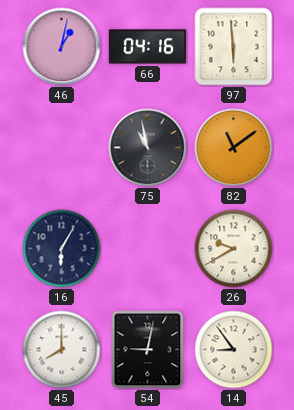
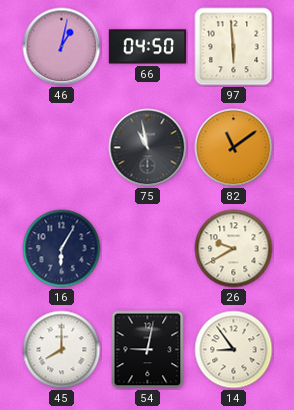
66: 04:16 -> 04:50
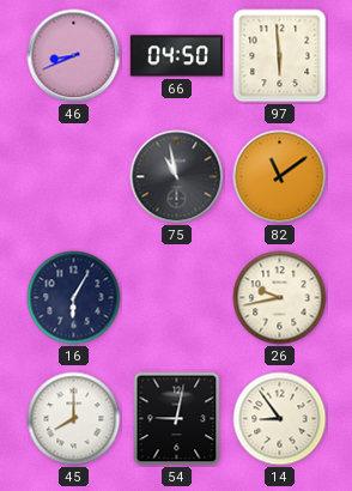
46: 1:02 -> 8:41
26: 9:40 -> 9:43
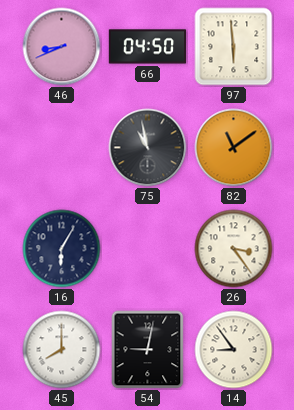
26: 9:43 -> 3:24
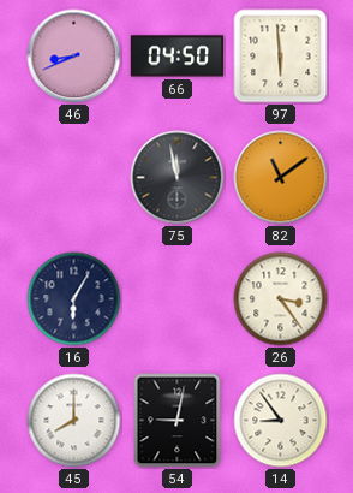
75: 10:58 -> 11:58
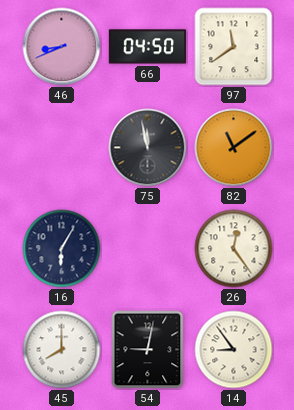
97: 5:59 -> 11:39
26: 3:24 -> 12:24
